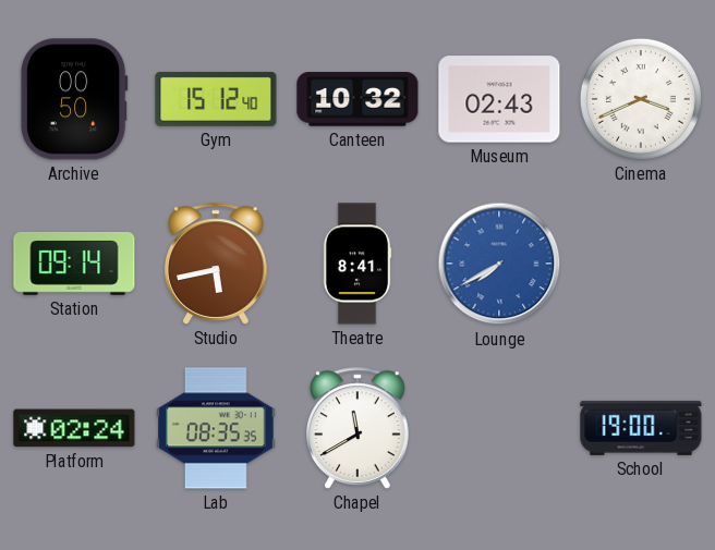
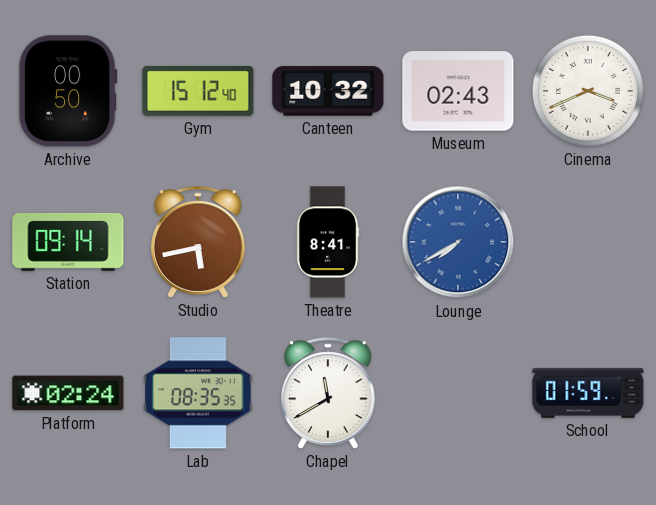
School: 19:00 -> 01:59
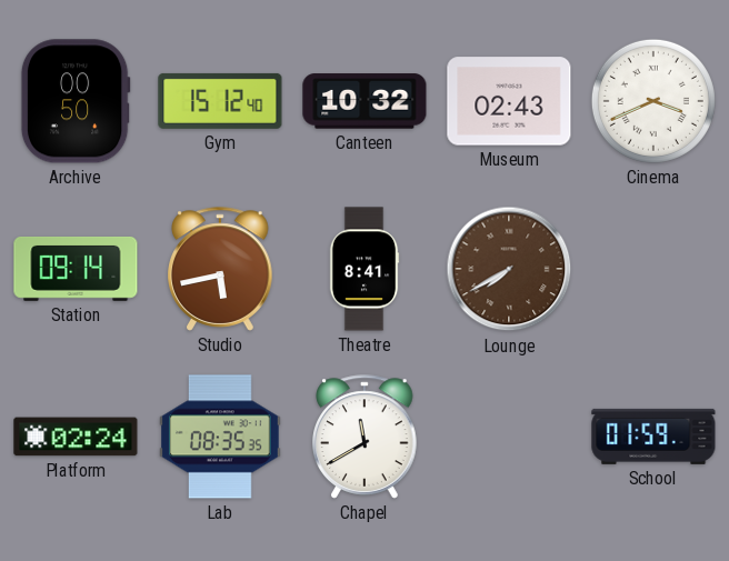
Lounge dial: blue -> brown
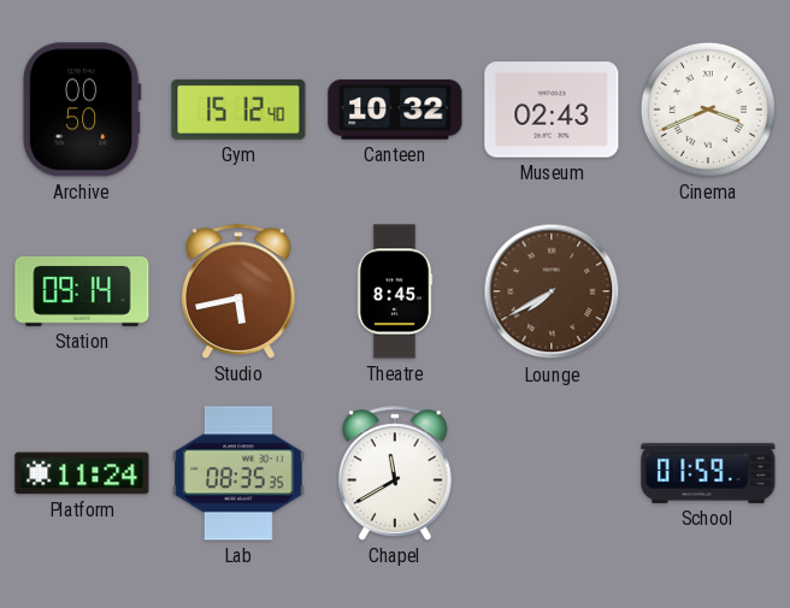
Theatre: 8:41 -> 8:45
Platform: 02:24 -> 11:24
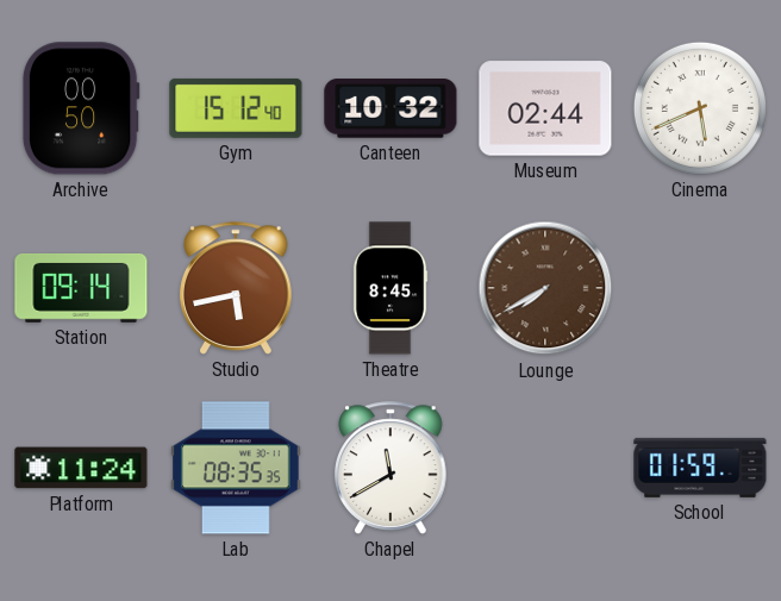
Museum: 02:43 -> 02:44
Cinema: 3:41 -> 5:41
